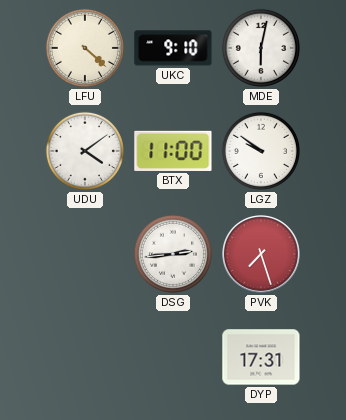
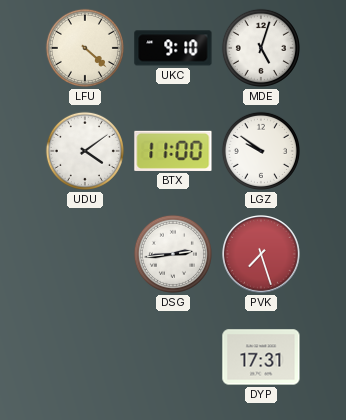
MDE: 6:02 -> 5:03
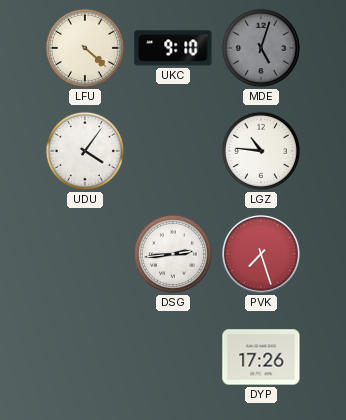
MDE dial: white -> grey
UDU: 4:09 -> 4:06
BTX: 11:00 -> none
LGZ: 9:51 -> 10:46
DYP: 17:31 -> 17:26
